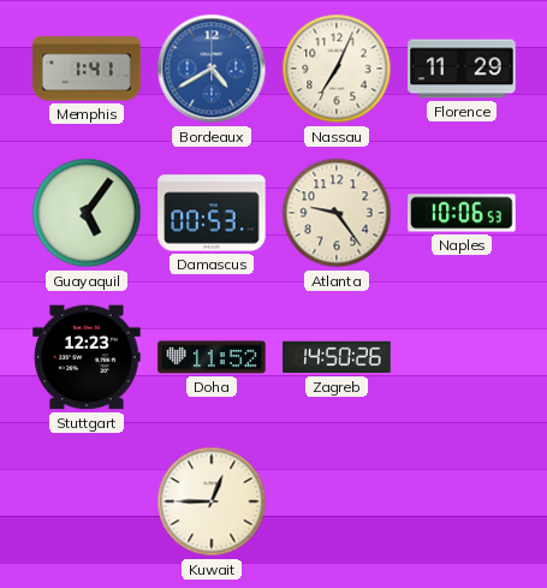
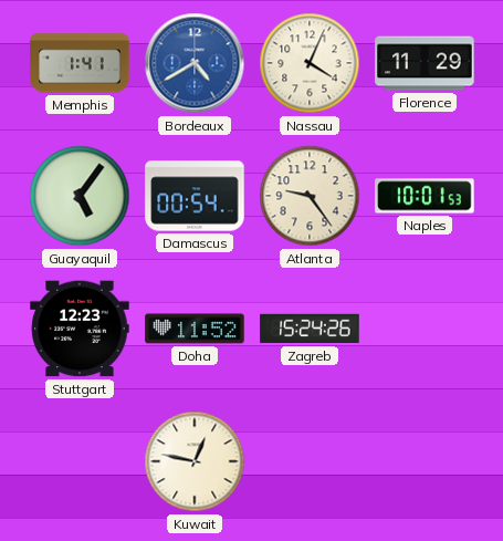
Nassau: 7:04 -> 4:04
Damascus: 00:53 -> 00:54
Naples: 10:06 -> 10:01
Zagreb: 14:50 -> 15:24
Kuwait: 12:45 -> 12:47
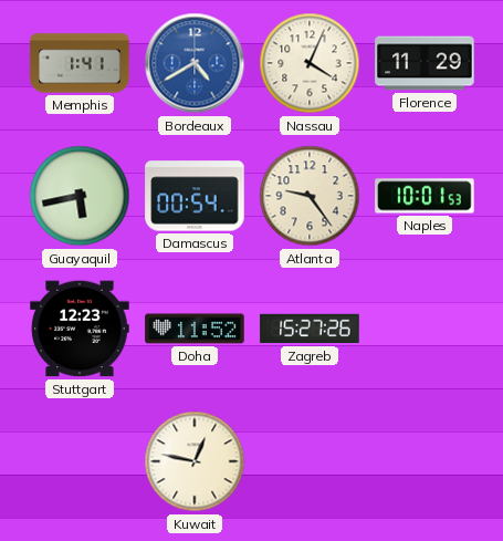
Guayaquil: 5:06 -> 5:43
Zagreb: 15:24 -> 15:27
